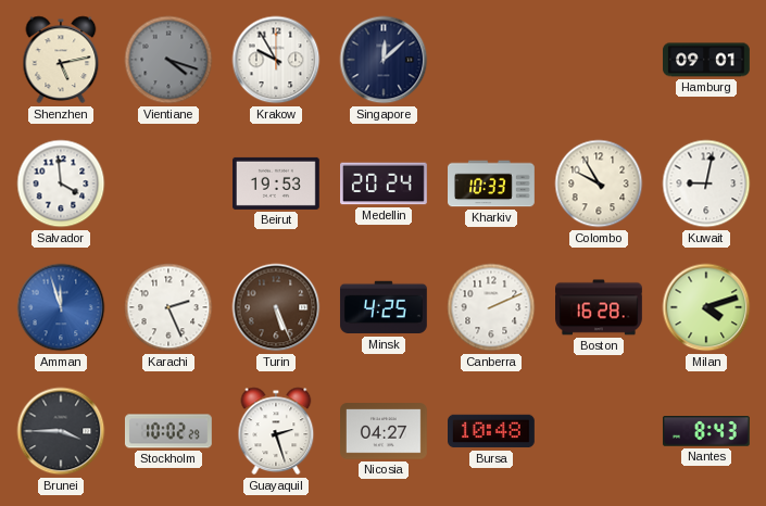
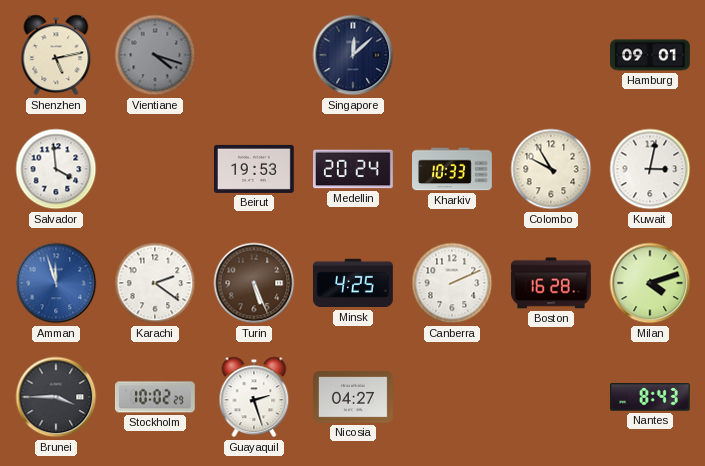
Krakow: 9:55 -> none
Kuwait: 9:02 -> 3:02
Karachi: 2:26 -> 2:21
Bursa: 10:48 -> none
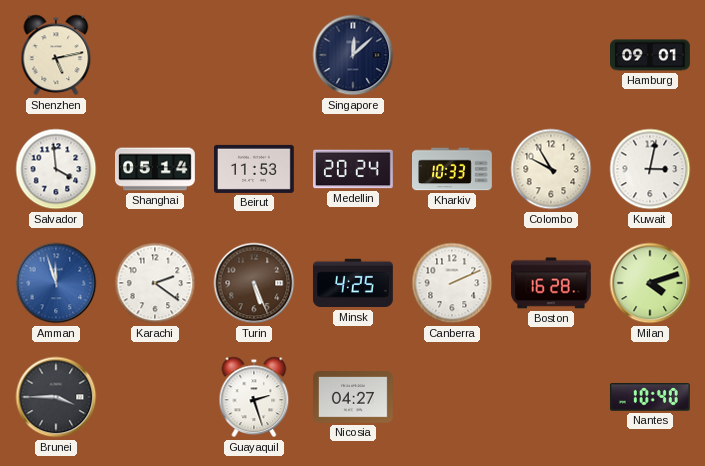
Vientiane: 4:18 -> none
Shanghai: none -> 05:14
Beirut: 19:53 -> 11:53
Stockholm: 10:02 -> none
Nantes: 8:43 -> 10:40
